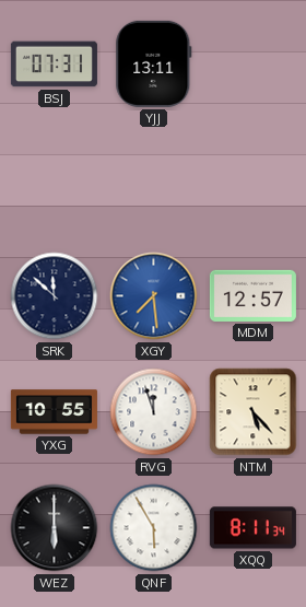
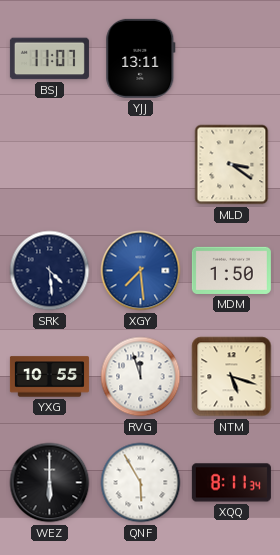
BSJ: 07:31 -> 11:07
MLD: none -> 3:21
SRK: 11:52 -> 4:29
MDM: 12:57 -> 1:50
NTM: 5:23 -> 5:18
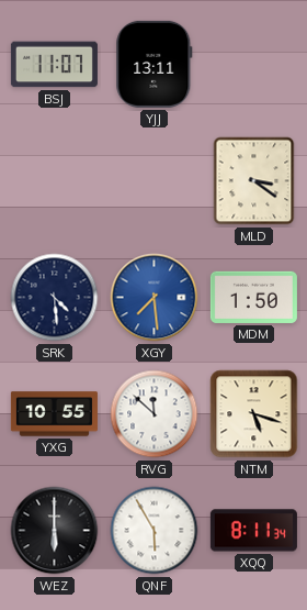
RVG: 11:57 -> 11:52
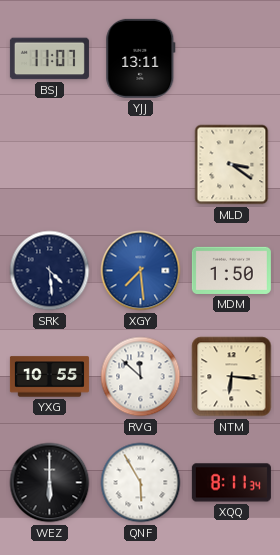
NTM: 5:18 -> 6:16
